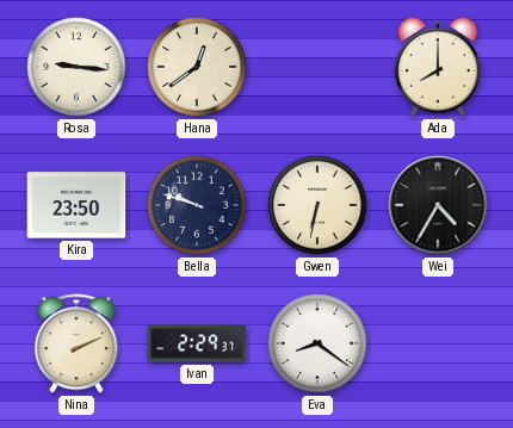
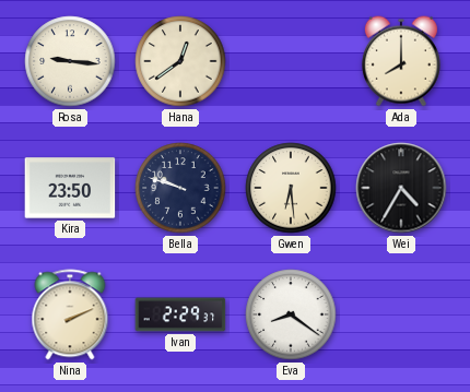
Gwen: 6:32 -> 6:29
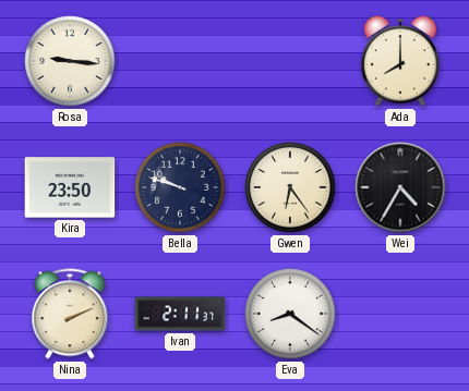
Hana: 12:39 -> none
Gwen: 6:29 -> 6:24
Ivan: 2:29 -> 2:11
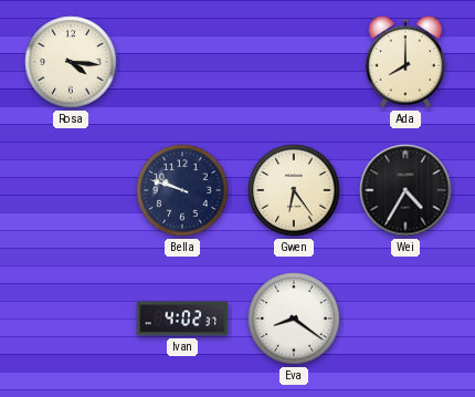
Rosa: 9:16 -> 4:16
Kira: 23:50 -> none
Nina: 2:11 -> none
Ivan: 2:11 -> 4:02
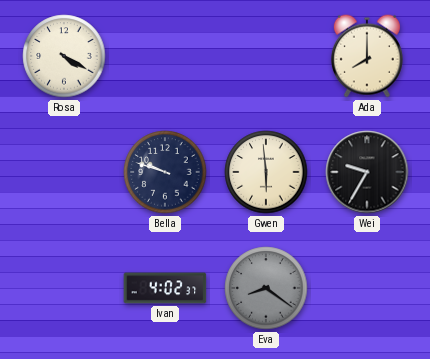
Rosa: 4:16 -> 4:20
Gwen: 6:24 -> 5:59
Wei: 4:35 -> 9:35
Eva dial: white -> grey
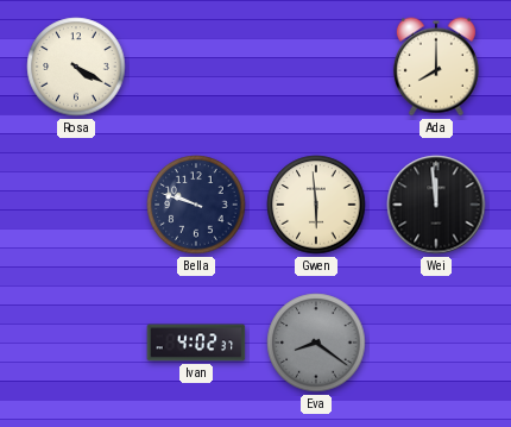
Wei: 9:35 -> 11:59
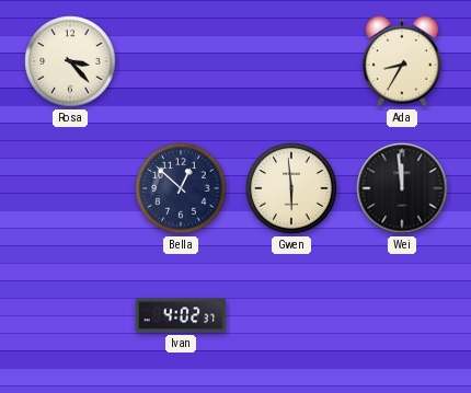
Rosa: 4:20 -> 3:23
Ada: 8:00 -> 8:35
Bella: 9:48 -> 12:52
Eva: 8:21 -> none
